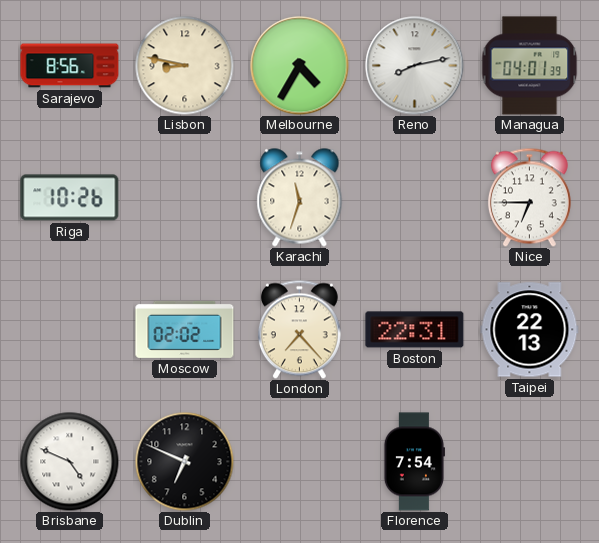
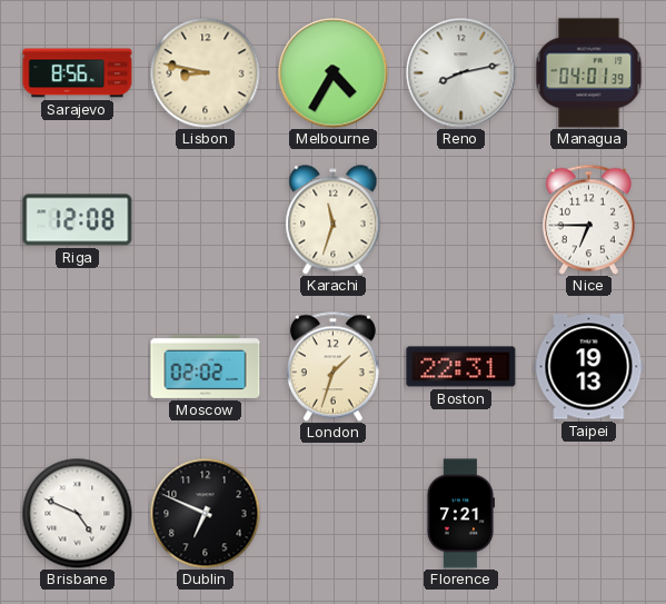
Riga: 10:26 -> 12:08
London: 7:23 -> 1:33
Taipei: 22:13 -> 19:13
Florence: 7:54 -> 7:21
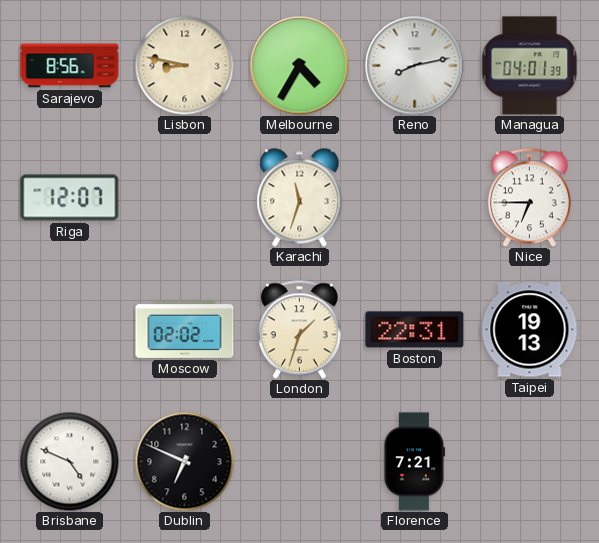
Riga: 12:08 -> 12:07
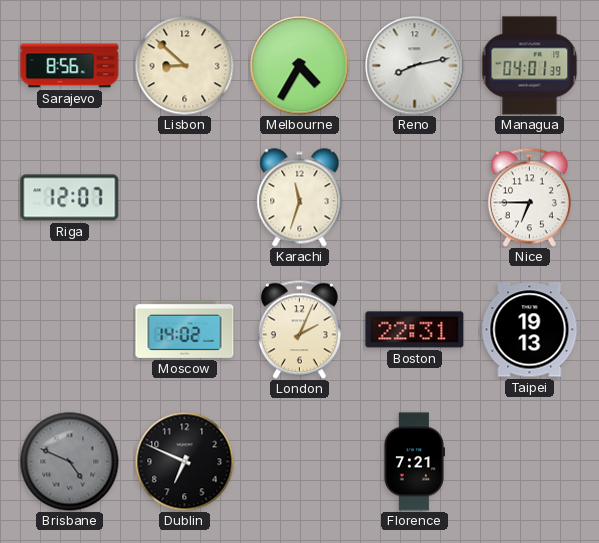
Lisbon: 8:47 -> 8:52
Moscow: 02:02 -> 14:02
London: 1:33 -> 2:04
Brisbane dial: white -> grey
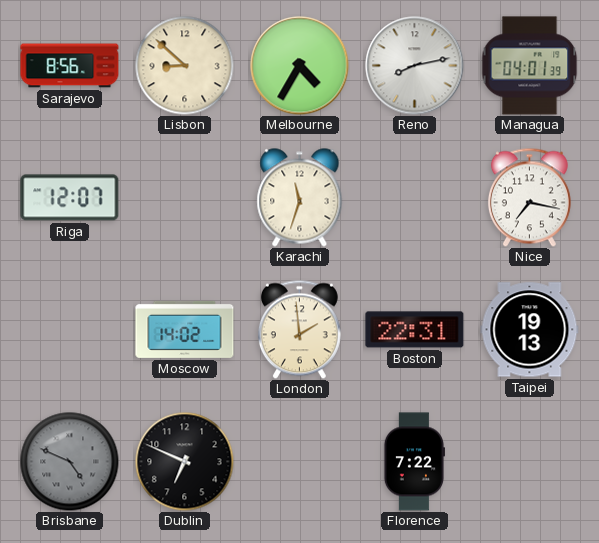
Nice: 6:45 -> 7:17
London: 2:04 -> 1:59
Florence: 7:21 -> 7:22
